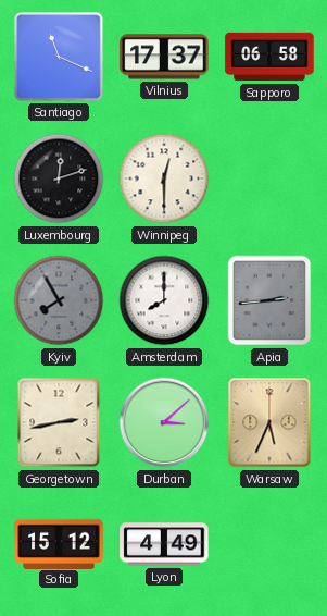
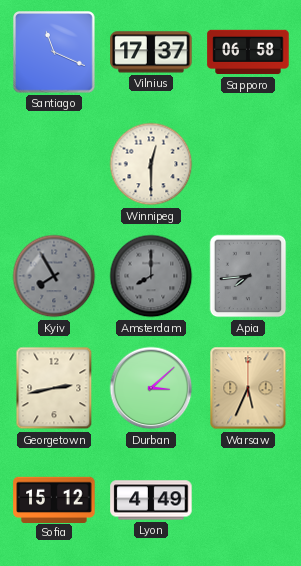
Luxembourg: 12:12 -> none
Amsterdam dial: white -> grey
Apia: 2:44 -> 7:44
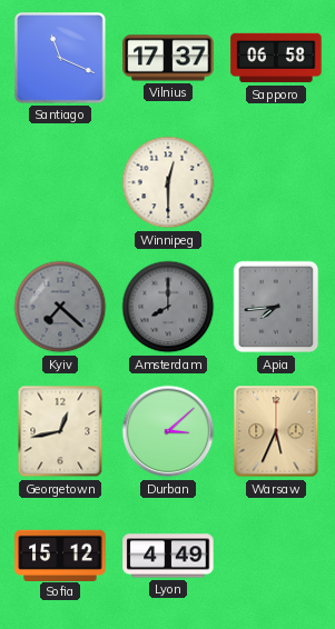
Kyiv: 7:55 -> 7:22
Georgetown: 2:43 -> 12:43
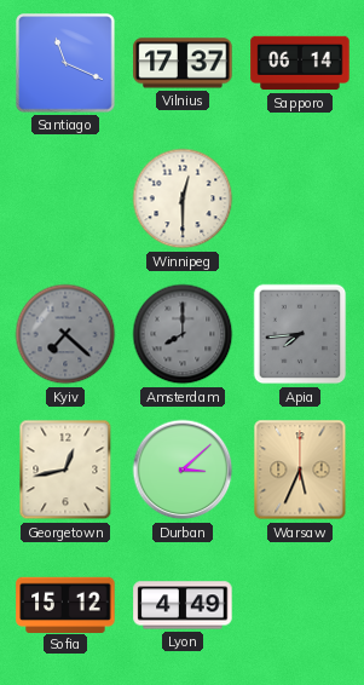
Sapporo: 06:58 -> 06:14
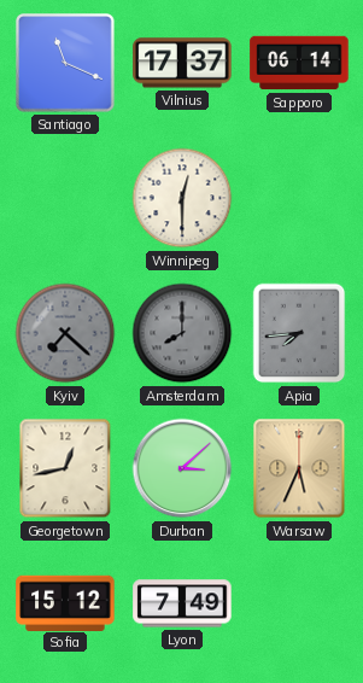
Lyon: 4:49 -> 7:49
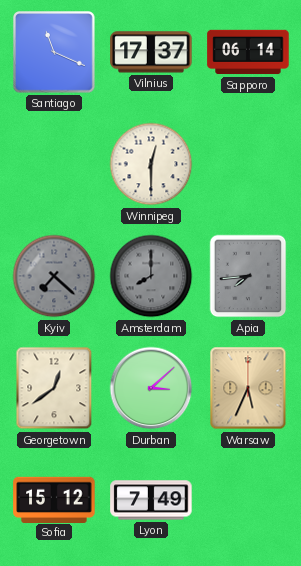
Georgetown: 12:43 -> 12:39
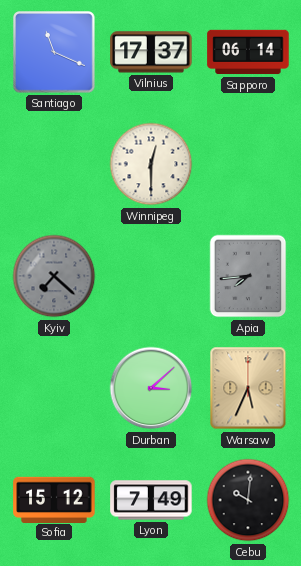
Amsterdam: 8:00 -> none
Georgetown: 12:39 -> none
Cebu: none -> 10:01
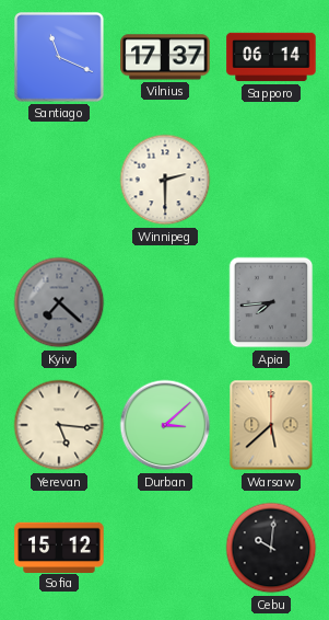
Winnipeg: 12:30 -> 2:30
Yerevan: none -> 5:16
Warsaw: 5:34 -> 5:38
Lyon: 7:49 -> none
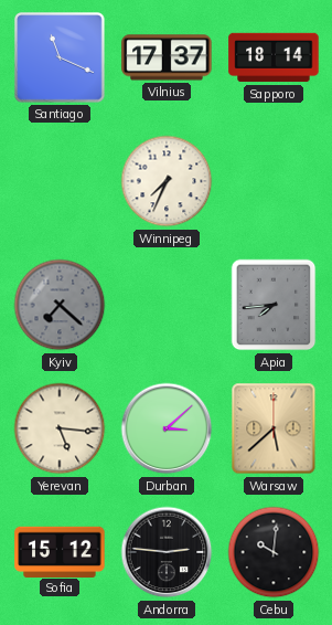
Sapporo: 06:14 -> 18:14
Winnipeg: 2:30 -> 7:34
Andorra: none -> 2:46
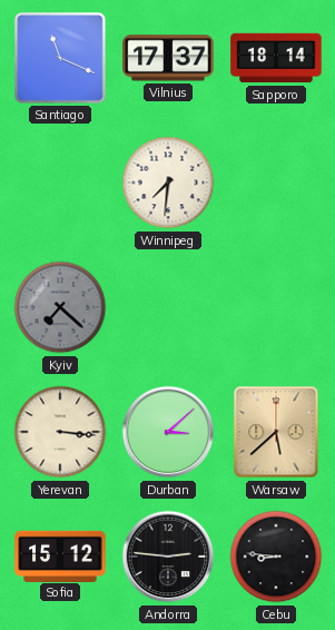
Winnipeg: 7:34 -> 7:31
Apia: 7:44 -> none
Yerevan: 5:16 -> 3:16
Cebu: 10:01 -> 8:46
